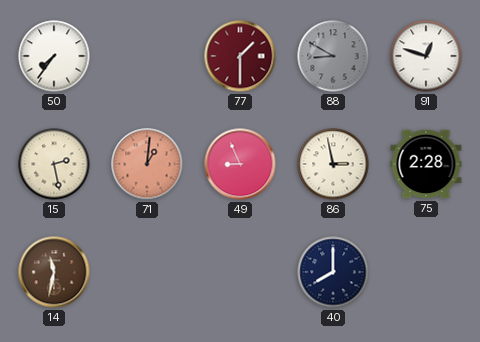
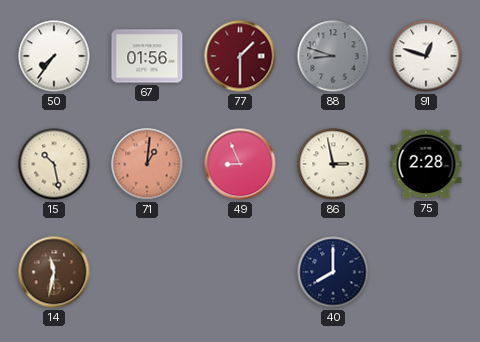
67: none -> 01:56
88: 8:50 -> 8:48
15: 2:28 -> 10:28
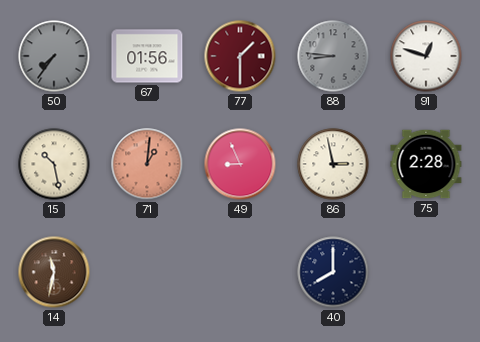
50 dial: white -> grey
88: 8:48 -> 8:46
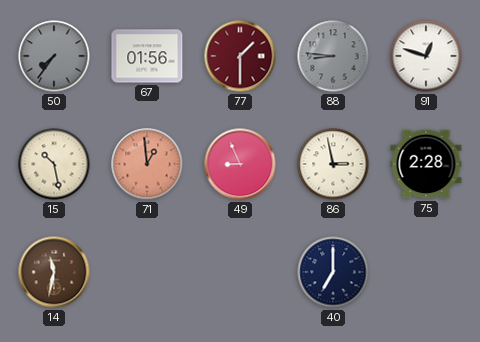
71: 1:01 -> 12:59
40: 8:00 -> 7:00
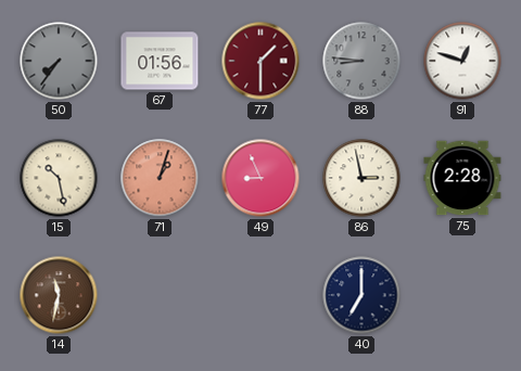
71: 12:59 -> 1:03
